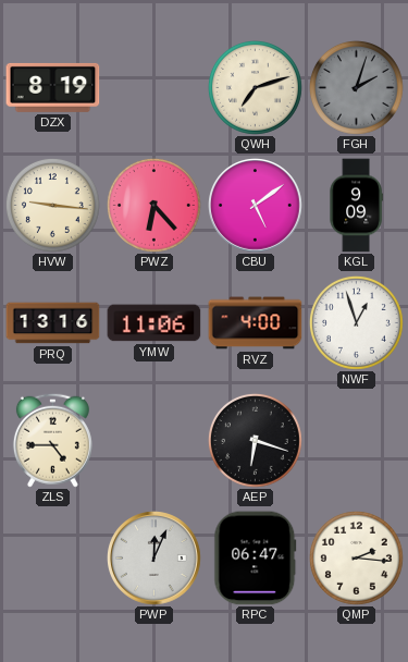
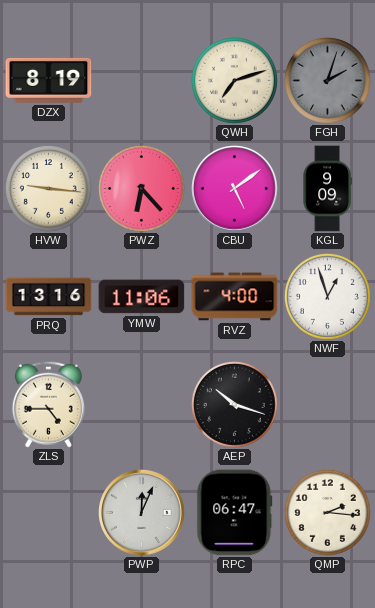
AEP: 6:18 -> 10:18
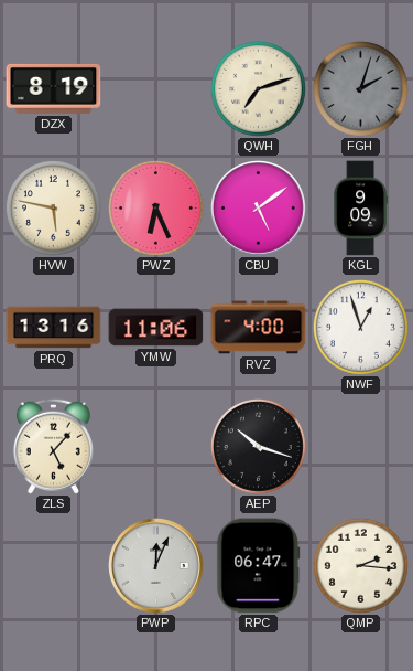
HVW: 9:16 -> 5:47
PWZ: 6:23 -> 6:26
ZLS: 4:45 -> 5:07
